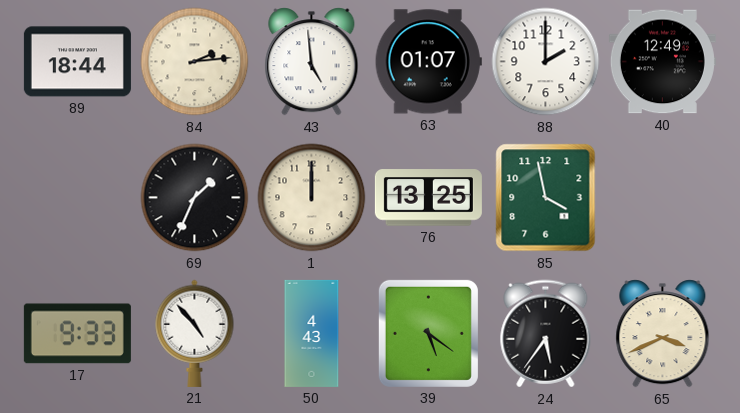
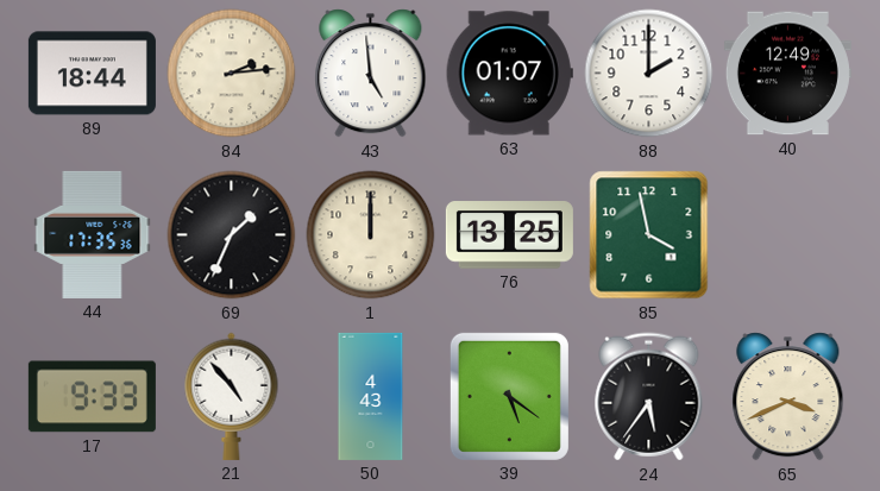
44: none -> 17:35
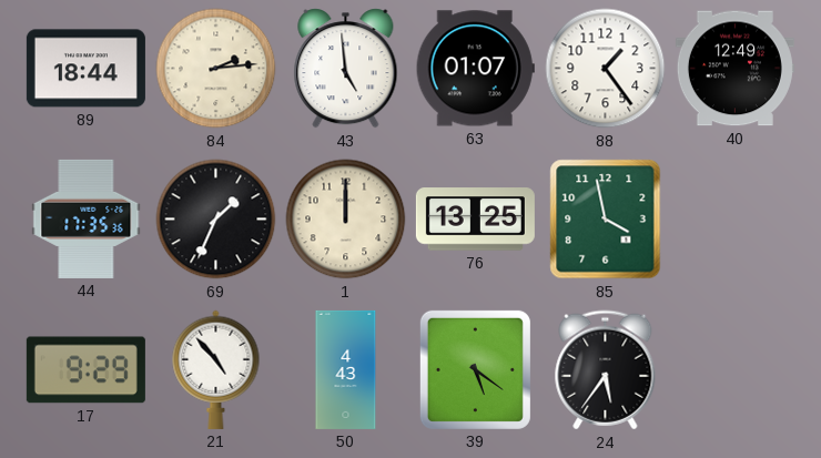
88: 2:00 -> 1:24
17: 9:33 -> 9:29
65: 3:41 -> none
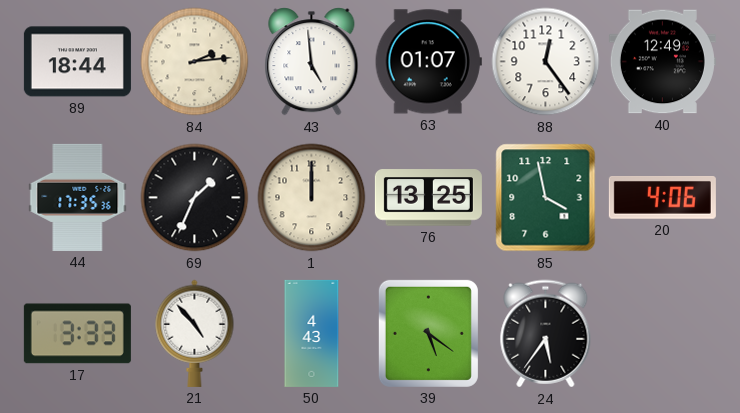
88: 1:24 -> 12:24
20: none -> 4:06
17: 9:29 -> 3:33
